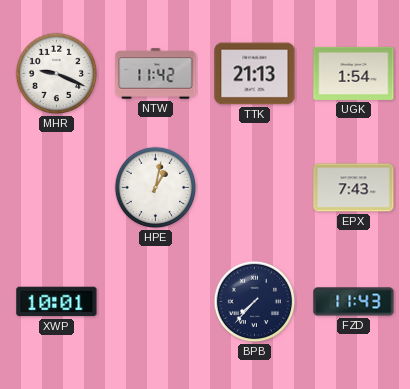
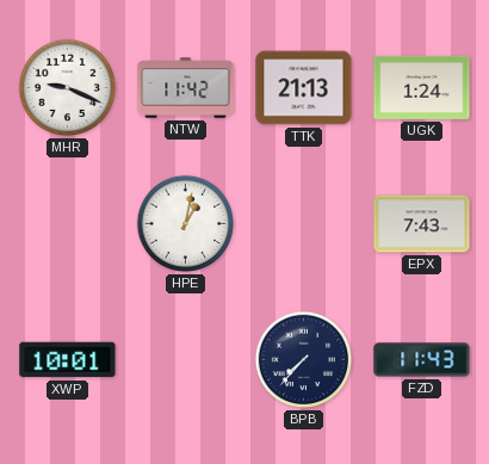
UGK: 1:54 -> 1:24
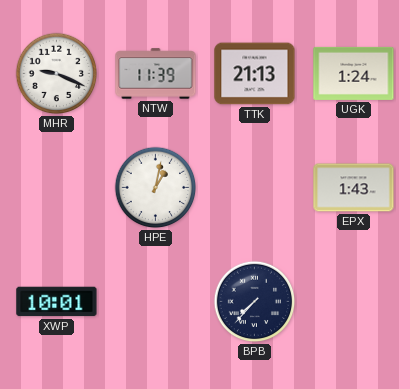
NTW: 11:42 -> 11:39
EPX: 7:43 -> 1:43
FZD: 11:43 -> none
